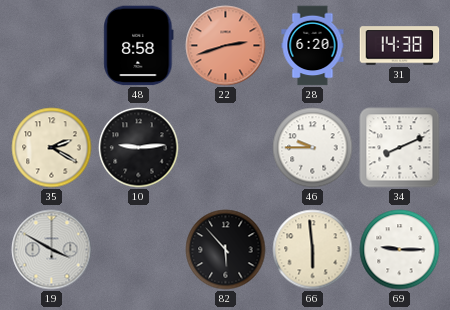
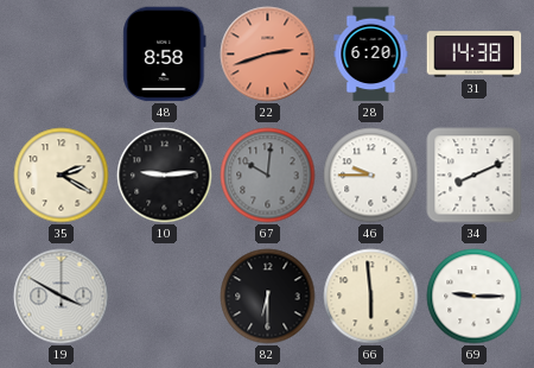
67: none -> 10:01
82: 5:53 -> 6:30
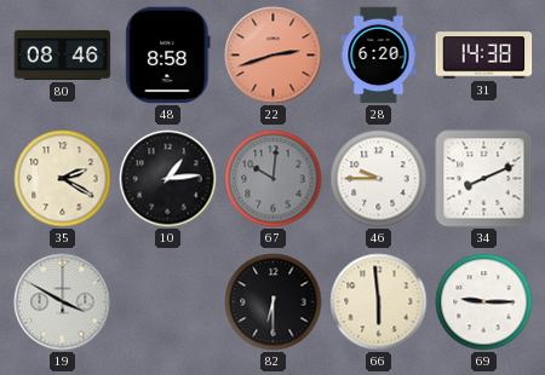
80: none -> 08:46
10: 9:14 -> 1:14
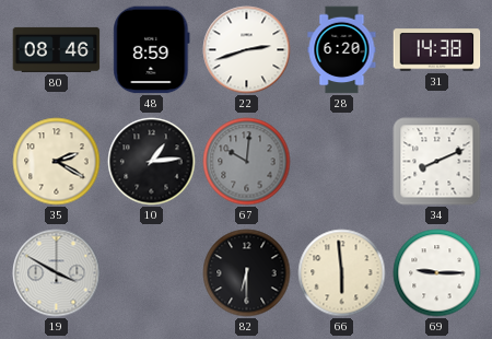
48: 8:58 -> 8:59
22 dial: salmon -> white
46: 9:45 -> none
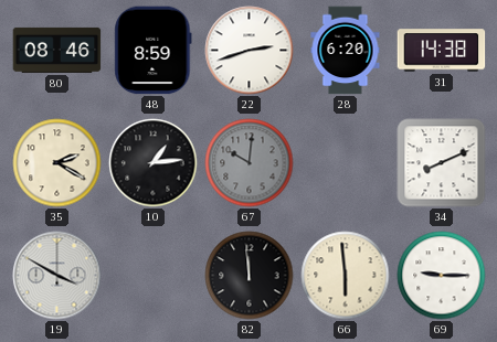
82: 6:30 -> 11:59
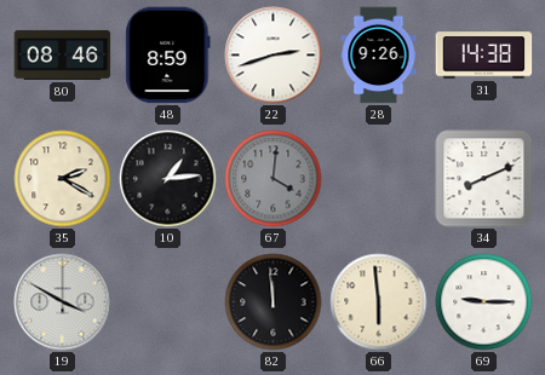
28: 6:20 -> 9:26
67: 10:01 -> 4:01
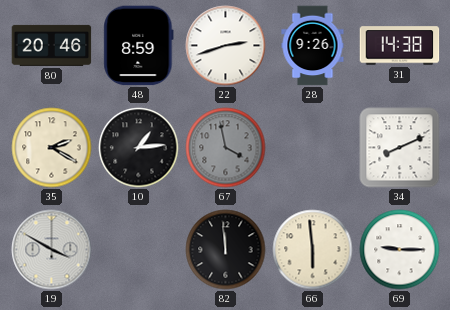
80: 08:46 -> 20:46
67: 4:01 -> 3:58
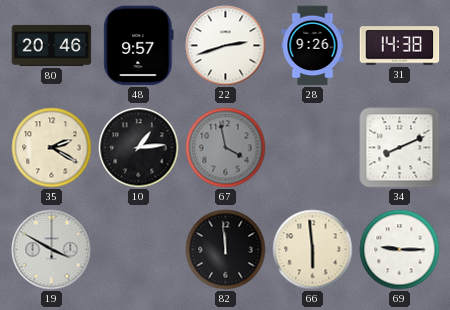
48: 8:59 -> 9:57
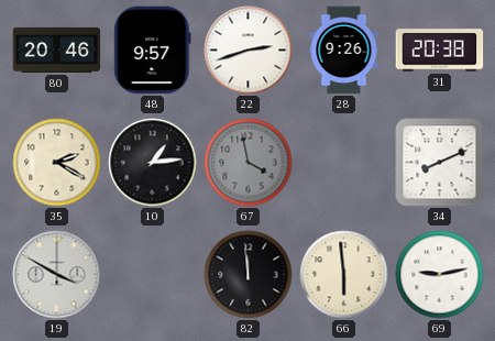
31: 14:38 -> 20:38
69: 9:15 -> 9:13
